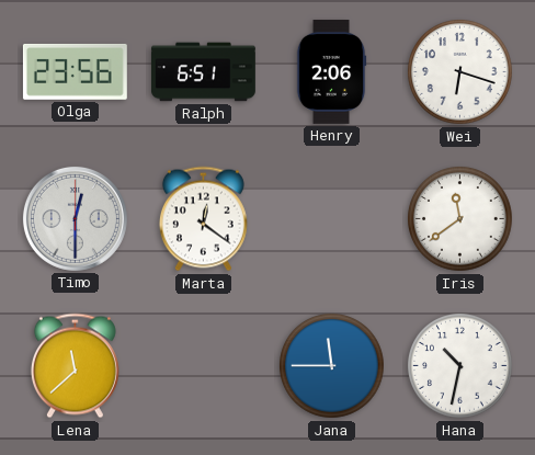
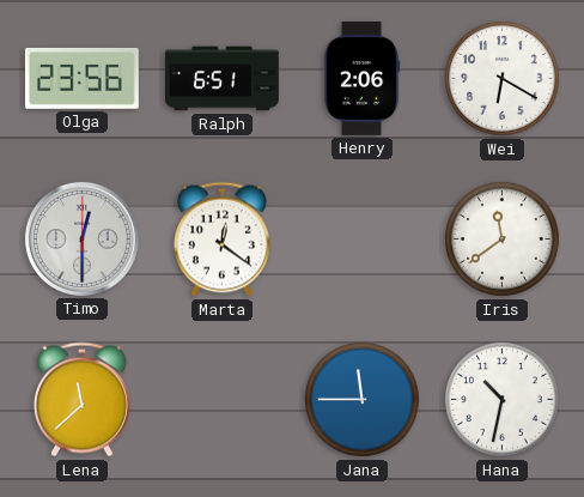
Wei: 6:18 -> 6:20
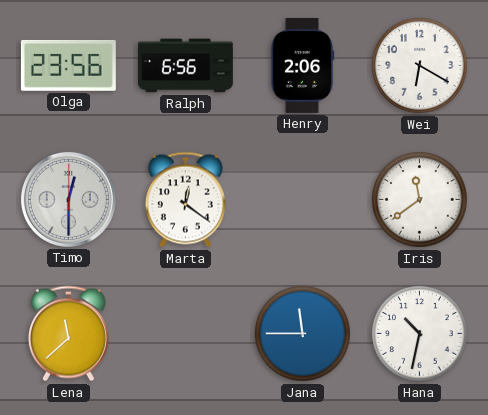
Ralph: 6:51 -> 6:56
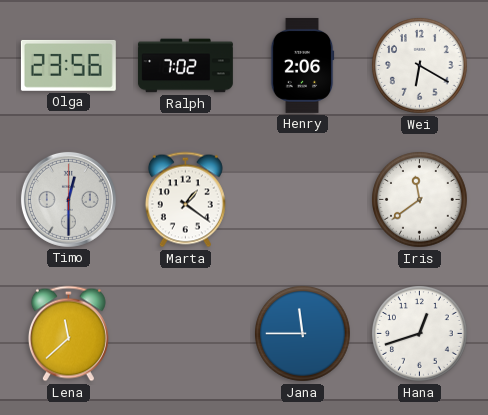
Ralph: 6:56 -> 7:02
Marta: 12:21 -> 1:21
Hana: 10:32 -> 12:42
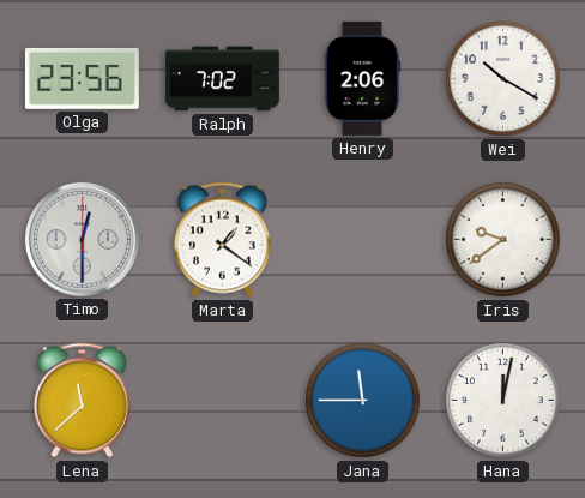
Wei: 6:20 -> 10:20
Iris: 11:39 -> 9:39
Hana: 12:42 -> 12:02
